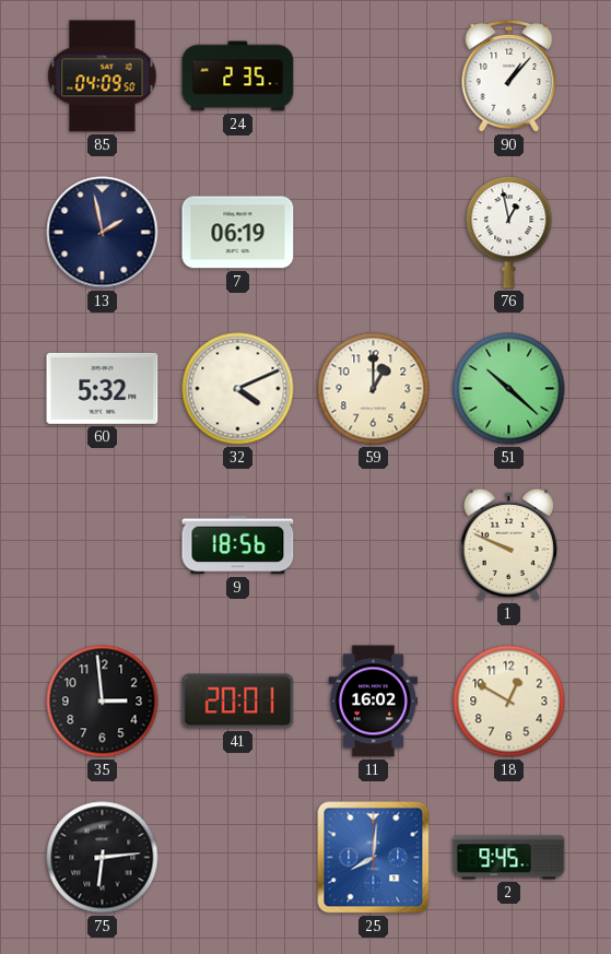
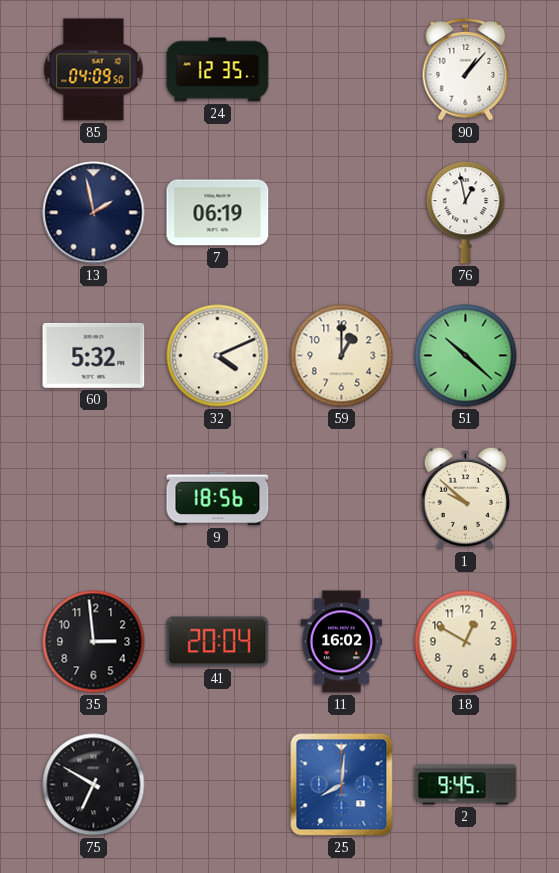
24: 2:35 -> 12:35
1: 9:49 -> 9:52
41: 20:01 -> 20:04
75: 6:14 -> 6:50
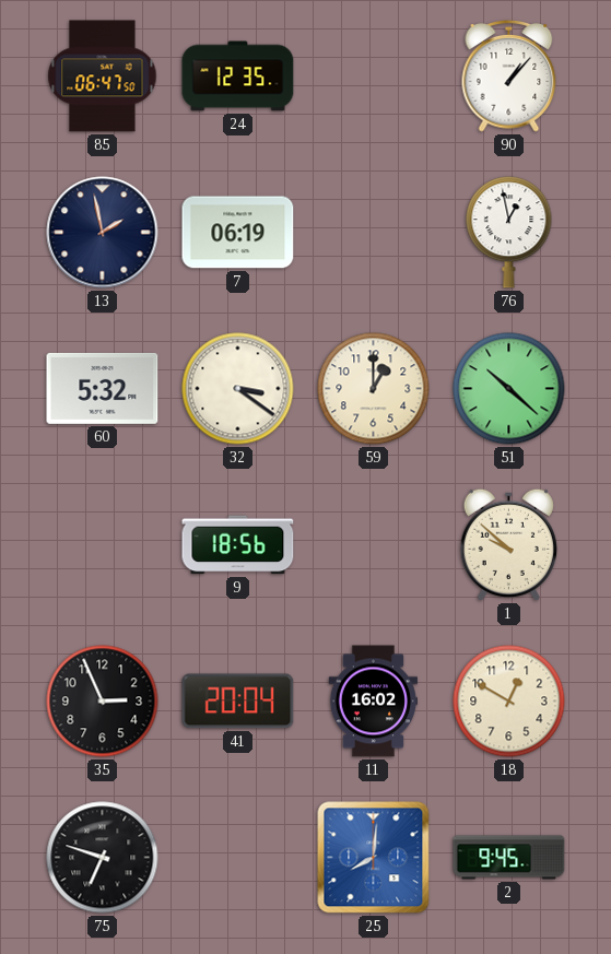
85: 04:09 -> 06:47
32: 4:11 -> 3:21
35: 2:59 -> 2:56
75: 6:50 -> 6:48
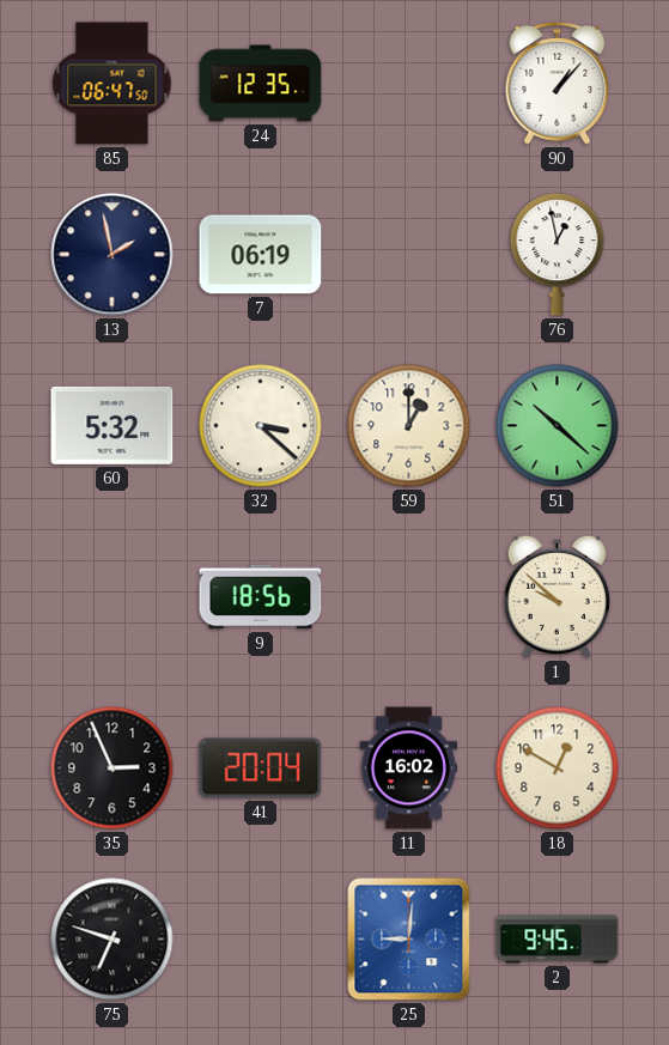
32: 3:21 -> 3:22
25: 8:01 -> 9:01
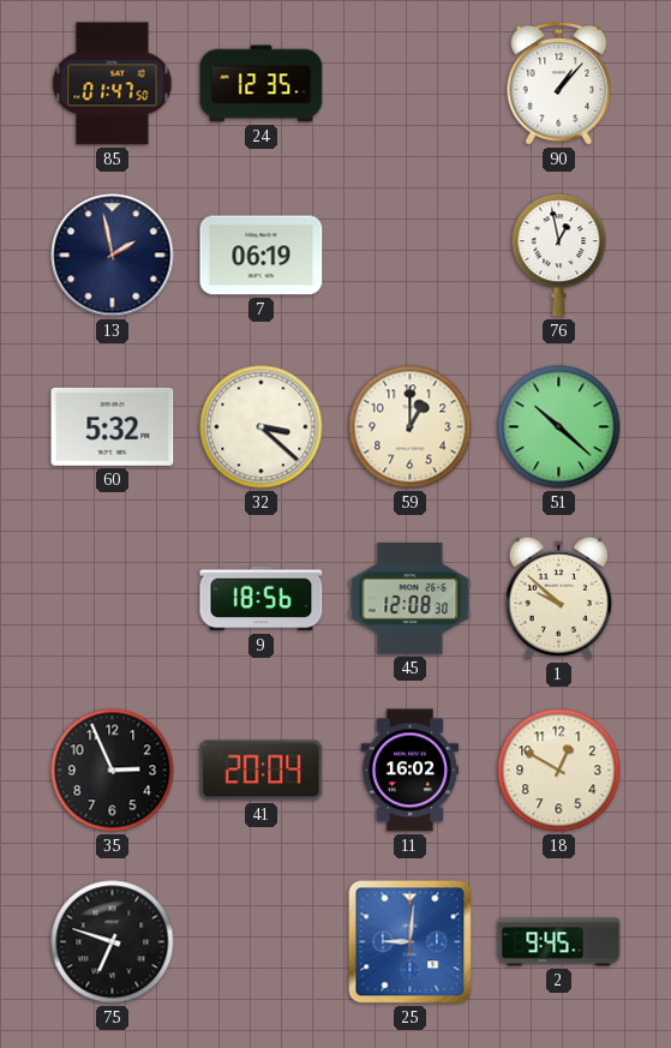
85: 06:47 -> 01:47
45: none -> 12:08
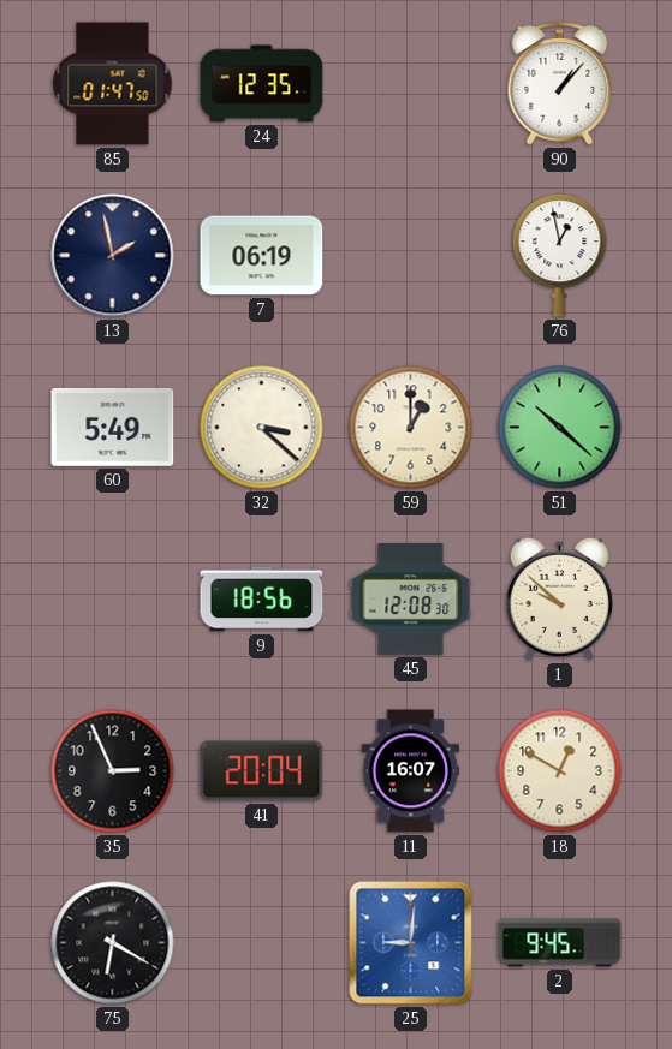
60: 5:32 -> 5:49
11: 16:02 -> 16:07
75: 6:48 -> 6:20
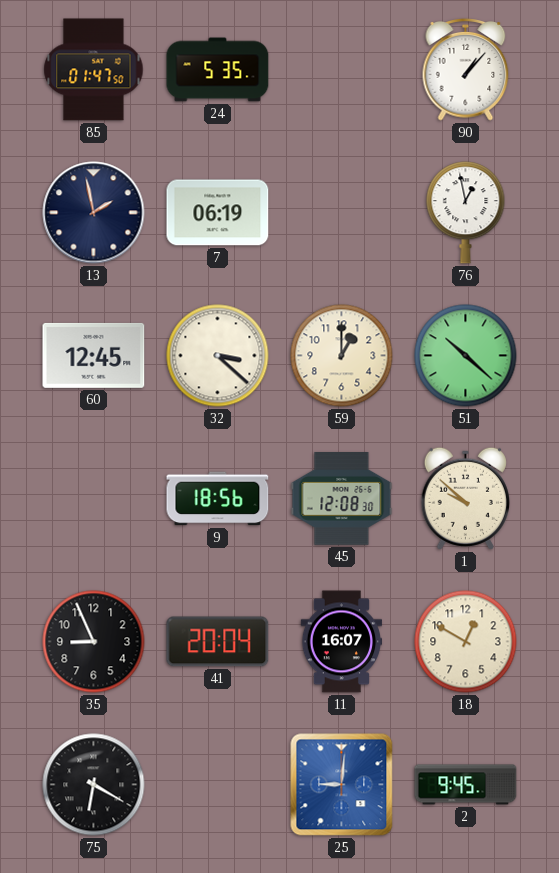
24: 12:35 -> 5:35
60: 5:49 -> 12:45
35: 2:56 -> 8:56
